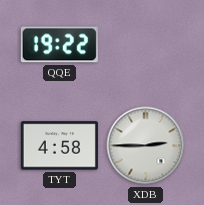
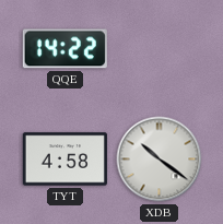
QQE: 19:22 -> 14:22
XDB: 2:45 -> 10:21
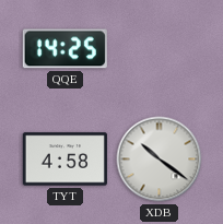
QQE: 14:22 -> 14:25
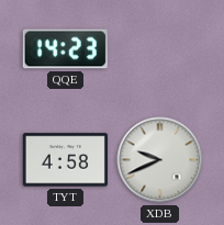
QQE: 14:25 -> 14:23
XDB: 10:21 -> 9:41
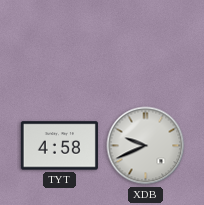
QQE: 14:23 -> none
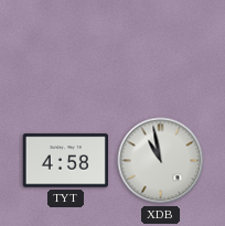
XDB: 9:41 -> 10:58
